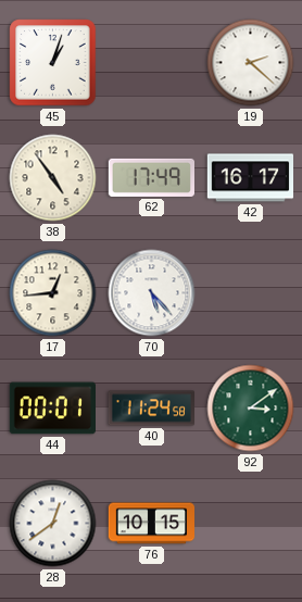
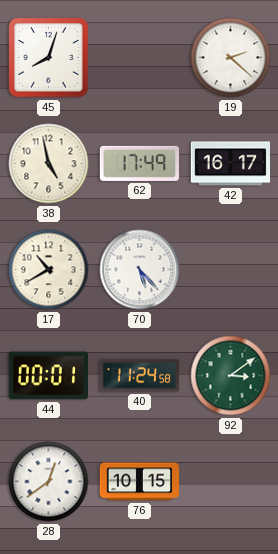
45: 1:03 -> 8:03
38: 4:54 -> 4:58
17: 12:44 -> 10:40
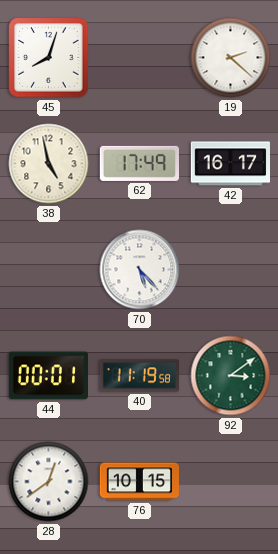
17: 10:40 -> none
40: 11:24 -> 11:19
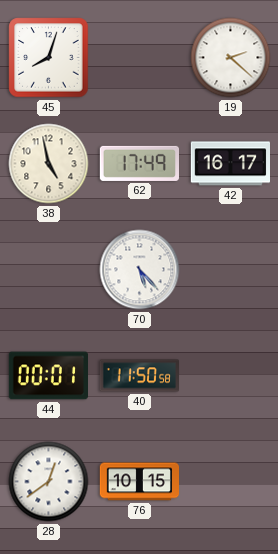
40: 11:19 -> 11:50
92: 3:09 -> none
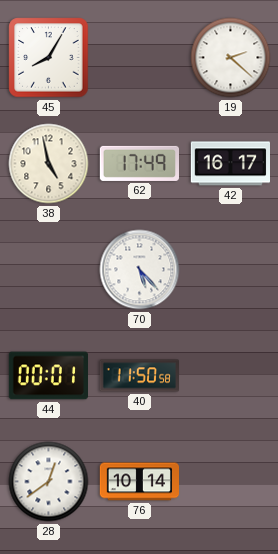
45: 8:03 -> 8:05
76: 10:15 -> 10:14
